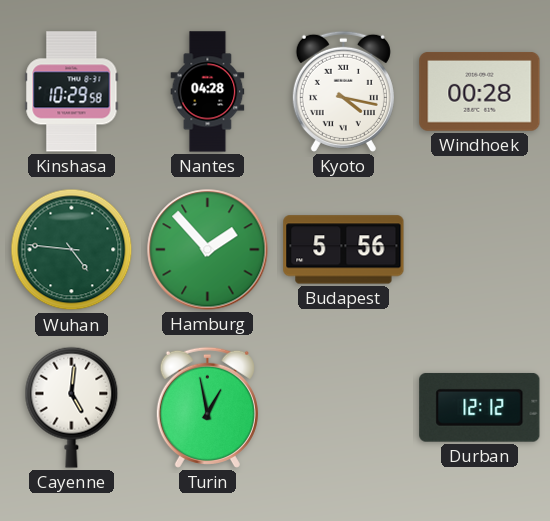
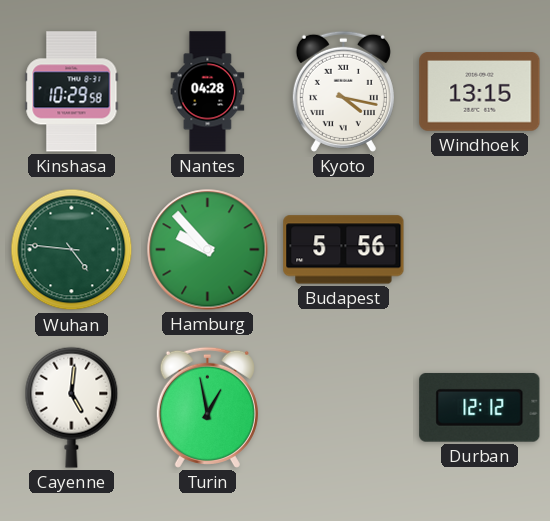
Windhoek: 00:28 -> 13:15
Hamburg: 1:53 -> 9:53
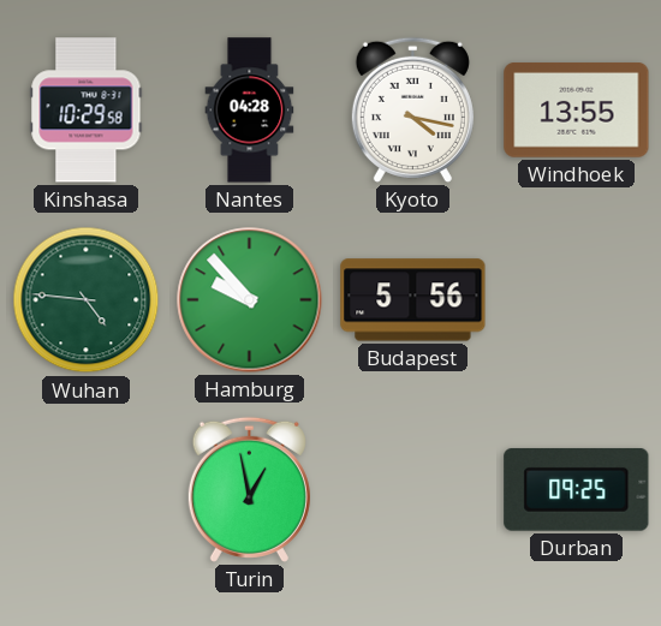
Windhoek: 13:15 -> 13:55
Cayenne: 5:01 -> none
Durban: 12:12 -> 09:25
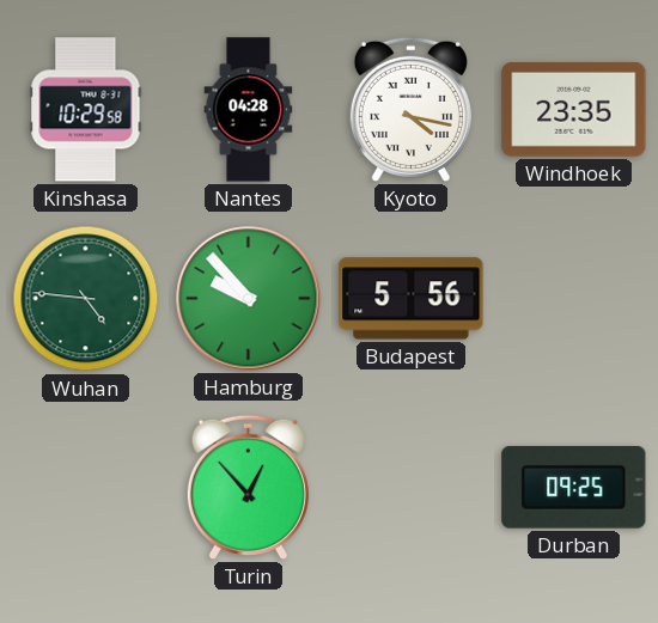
Windhoek: 13:55 -> 23:35
Turin: 12:58 -> 12:53
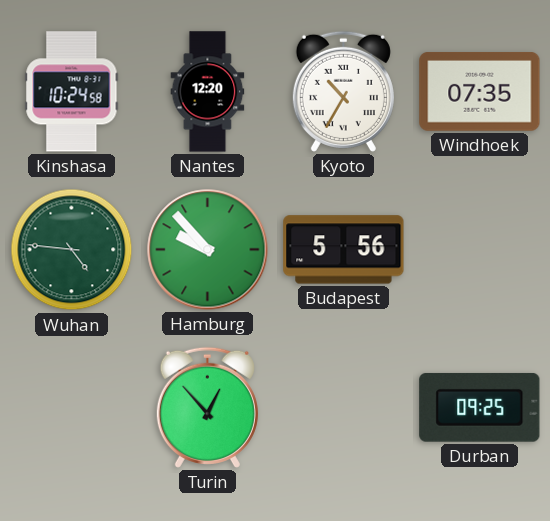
Kinshasa: 10:29 -> 10:24
Nantes: 04:28 -> 12:20
Kyoto: 4:17 -> 10:35
Windhoek: 23:35 -> 07:35
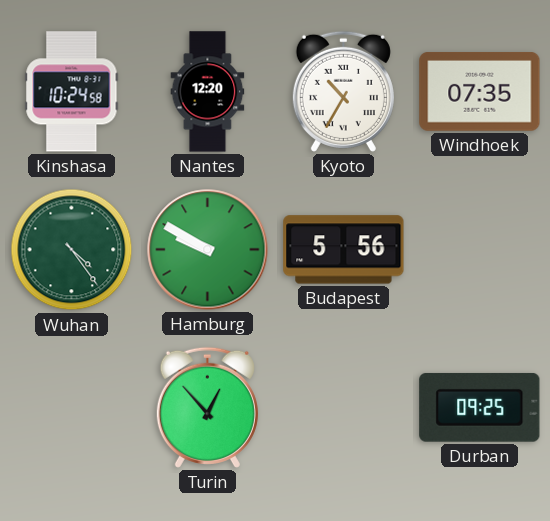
Wuhan: 4:46 -> 4:24
Hamburg: 9:53 -> 9:50
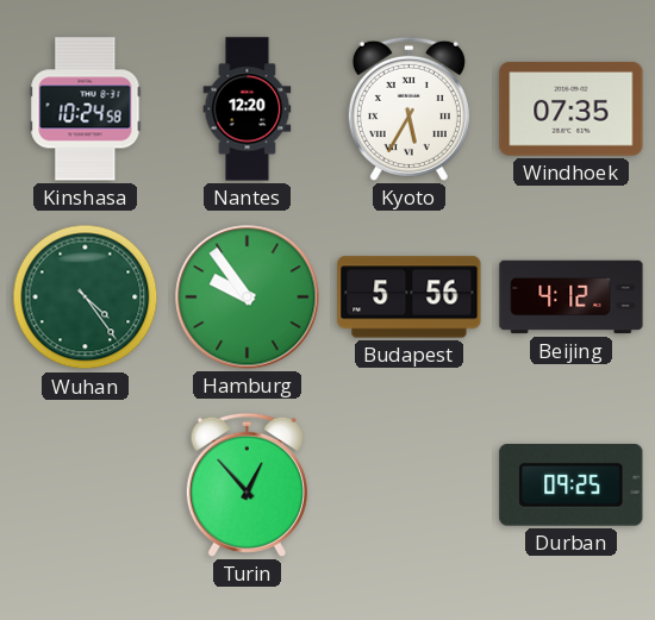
Kyoto: 10:35 -> 5:35
Hamburg: 9:50 -> 9:54
Beijing: none -> 4:12
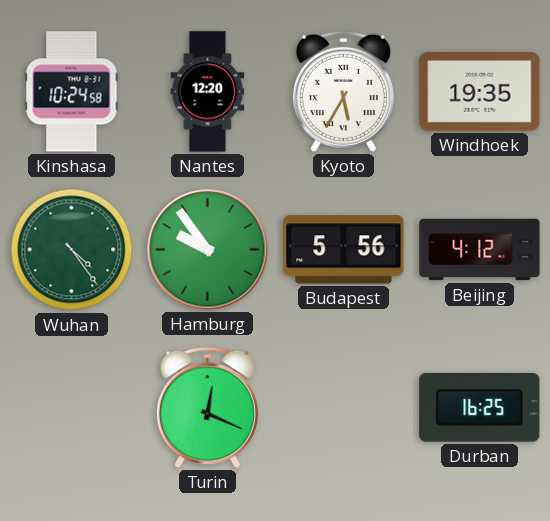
Windhoek: 07:35 -> 19:35
Turin: 12:53 -> 12:19
Durban: 09:25 -> 16:25
